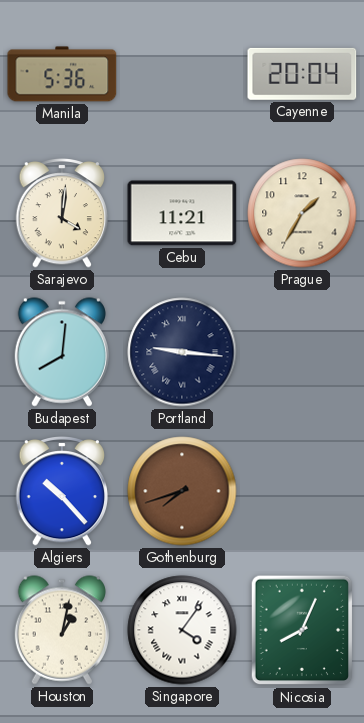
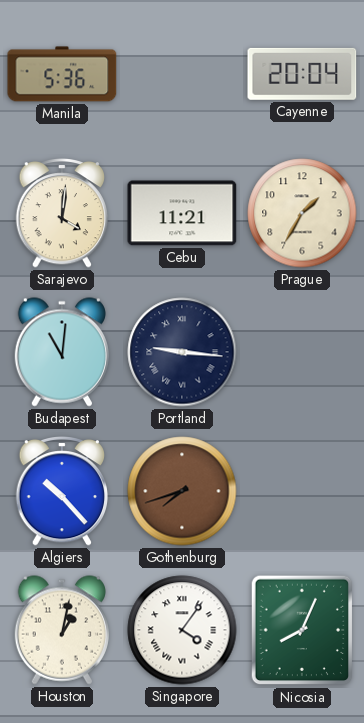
Budapest: 8:01 -> 11:01
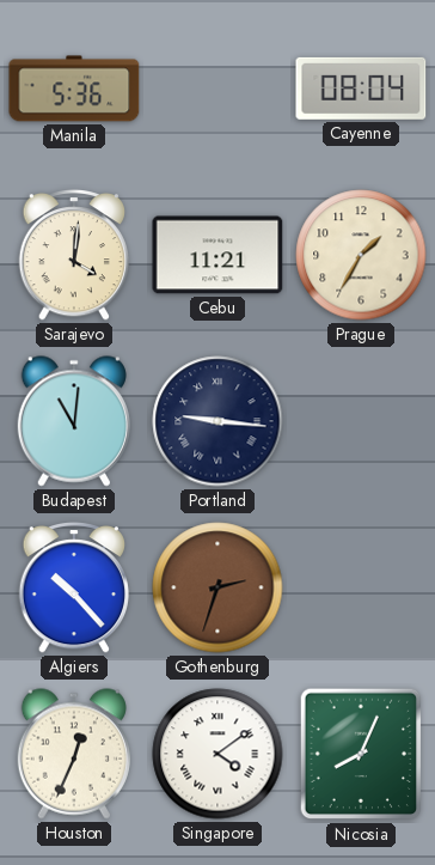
Cayenne: 20:04 -> 08:04
Gothenburg: 7:42 -> 2:33
Houston: 1:02 -> 12:34
Singapore: 4:06 -> 4:09
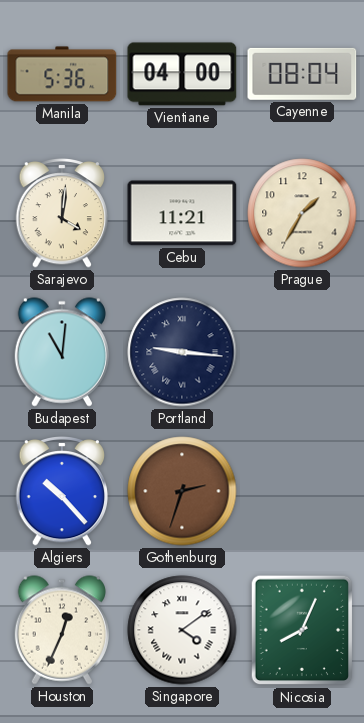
Vientiane: none -> 04:00
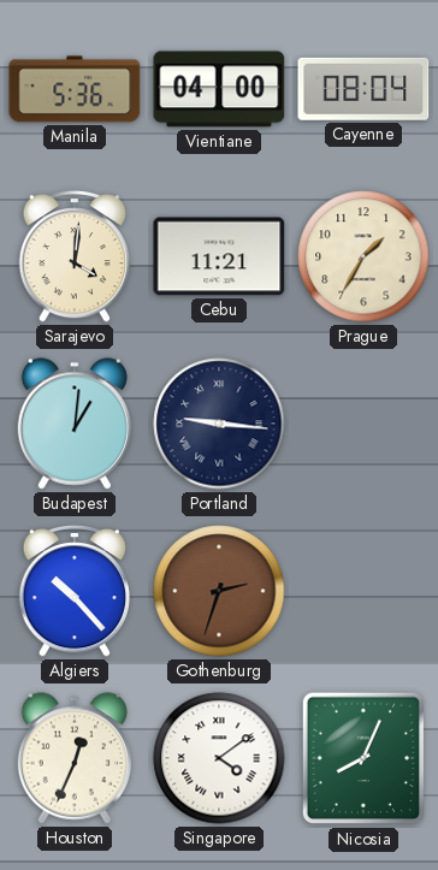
Budapest: 11:01 -> 1:01
